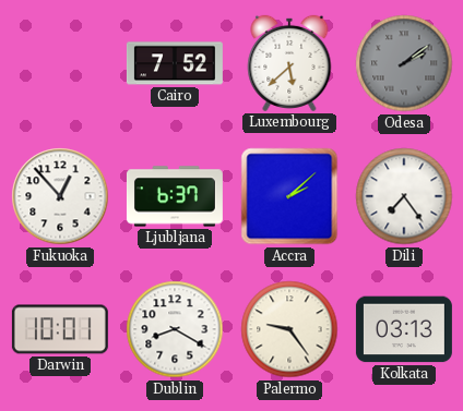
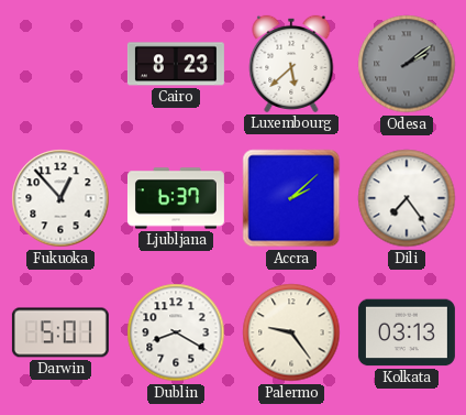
Cairo: 7:52 -> 8:23
Darwin: 10:01 -> 5:01
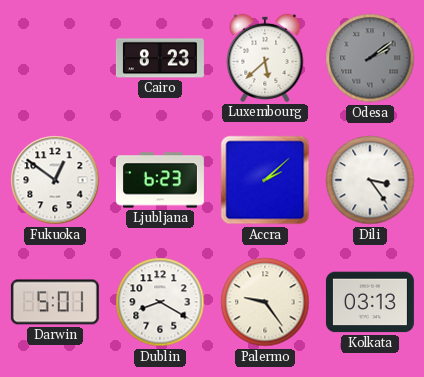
Fukuoka: 12:53 -> 12:51
Ljubljana: 6:37 -> 6:23
Dili: 7:24 -> 3:24
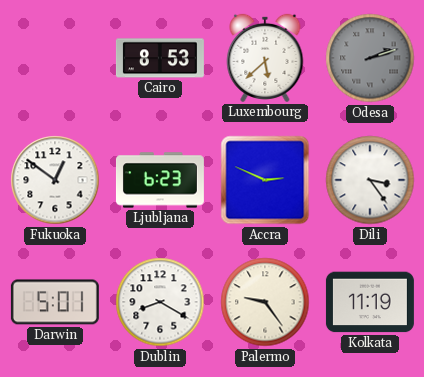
Cairo: 8:23 -> 8:53
Odesa: 2:09 -> 2:12
Accra: 2:08 -> 2:49
Kolkata: 03:13 -> 11:19
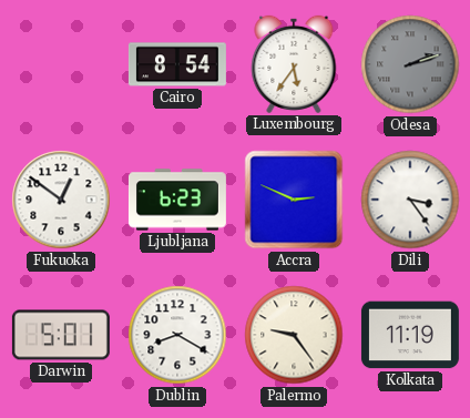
Cairo: 8:53 -> 8:54
Luxembourg: 5:38 -> 5:36
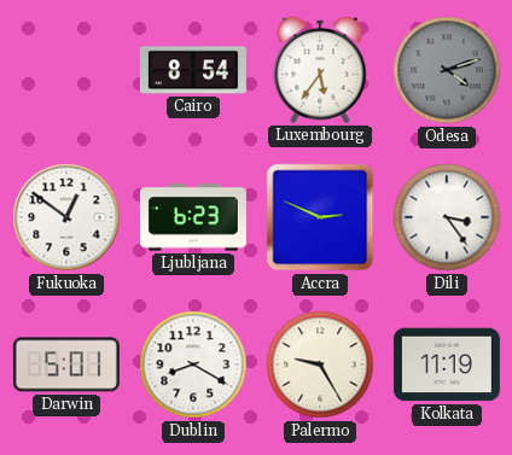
Odesa: 2:12 -> 4:12
Palermo: 9:24 -> 9:25
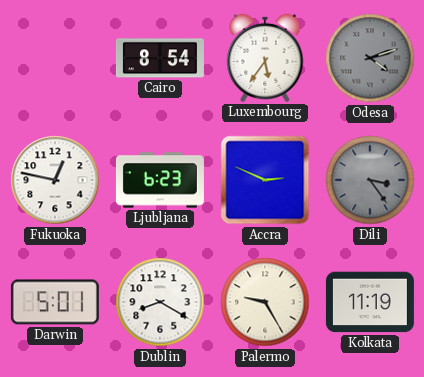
Fukuoka: 12:51 -> 12:47
Dili dial: white -> grey
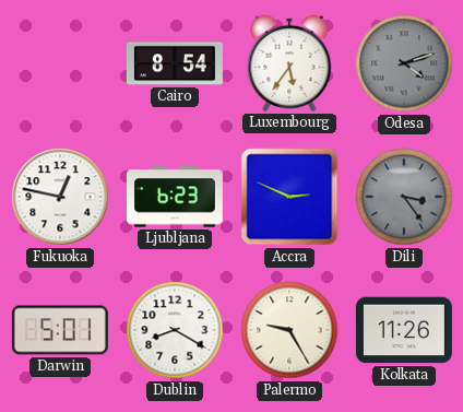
Kolkata: 11:19 -> 11:26
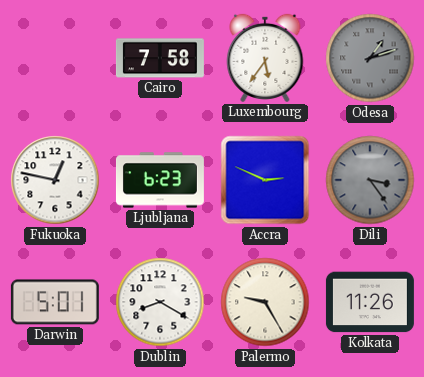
Cairo: 8:54 -> 7:58
Odesa: 4:12 -> 1:12
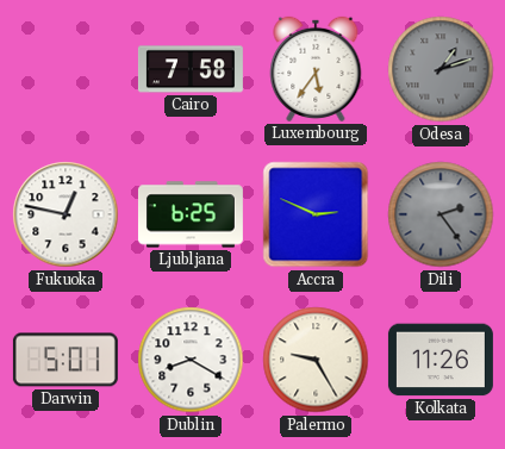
Ljubljana: 6:23 -> 6:25
Dili: 3:24 -> 2:24
